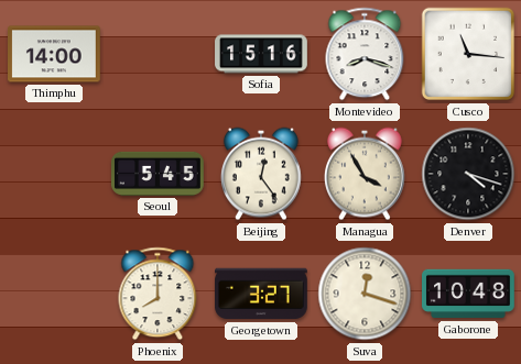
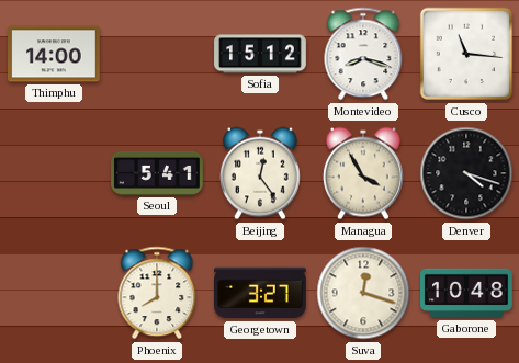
Sofia: 15:16 -> 15:12
Seoul: 5:45 -> 5:41
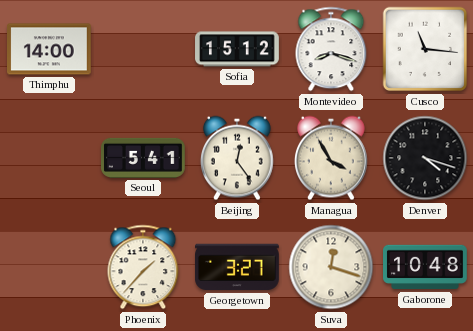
Phoenix: 8:00 -> 1:37
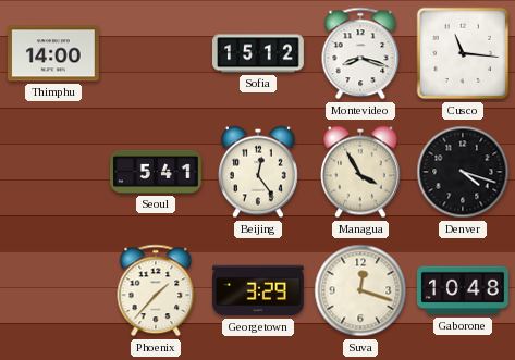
Georgetown: 3:27 -> 3:29
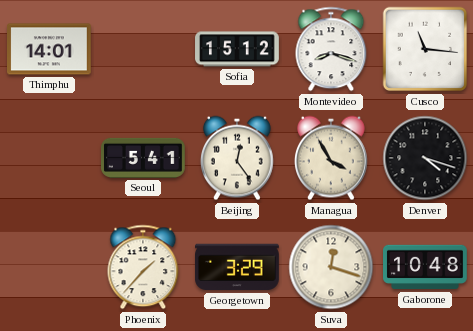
Thimphu: 14:00 -> 14:01
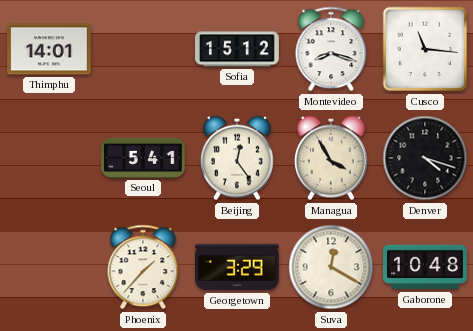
Suva: 12:18 -> 12:20
